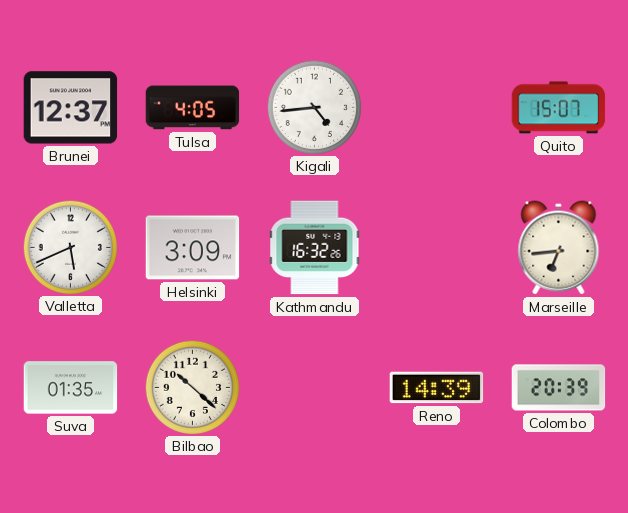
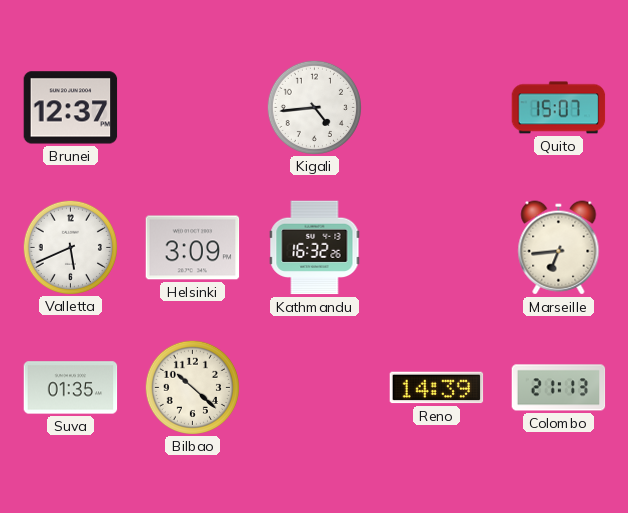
Tulsa: 4:05 -> none
Colombo: 20:39 -> 21:13
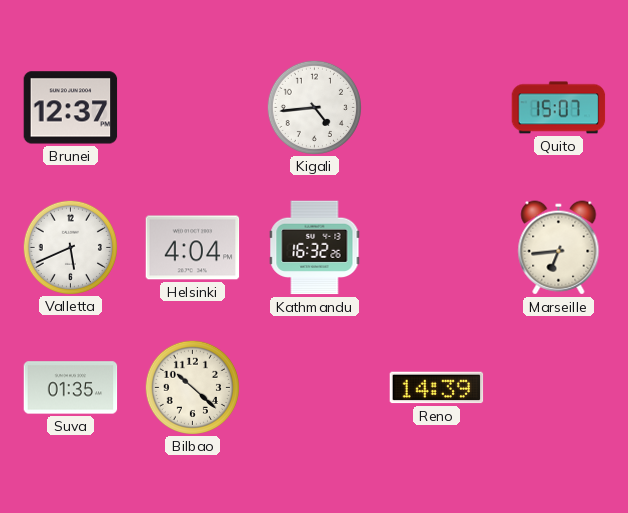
Helsinki: 3:09 -> 4:04
Colombo: 21:13 -> none
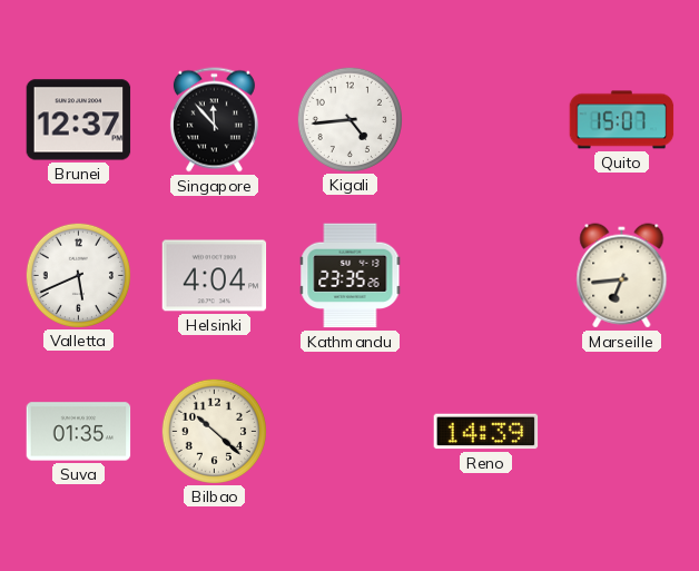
Singapore: none -> 11:53
Kathmandu: 16:32 -> 23:35
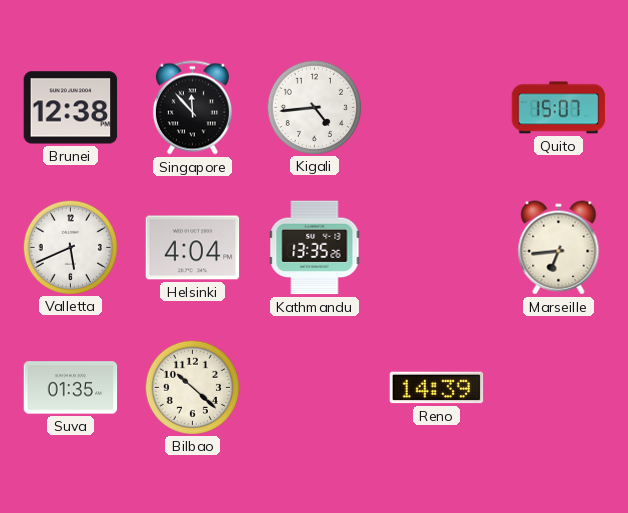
Brunei: 12:37 -> 12:38
Kathmandu: 23:35 -> 13:35
